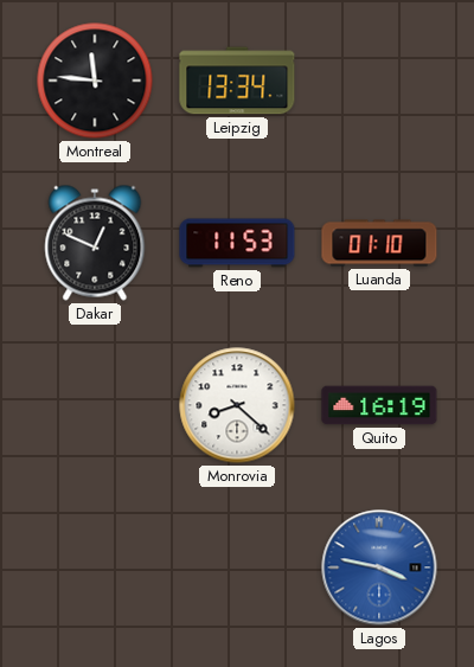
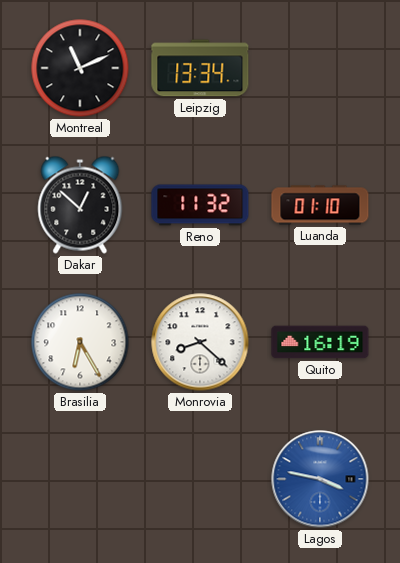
Montreal: 11:46 -> 11:11
Dakar: 12:49 -> 12:52
Reno: 11:53 -> 11:32
Brasilia: none -> 6:25
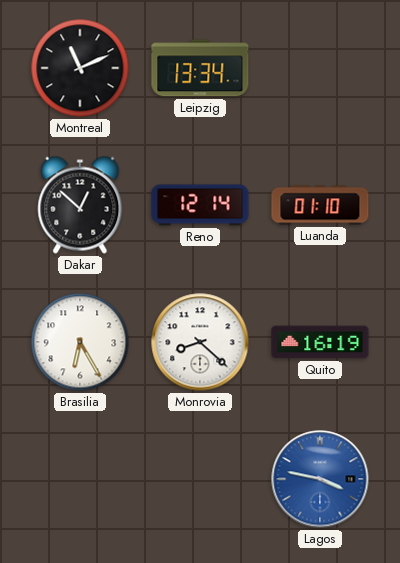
Reno: 11:32 -> 12:14
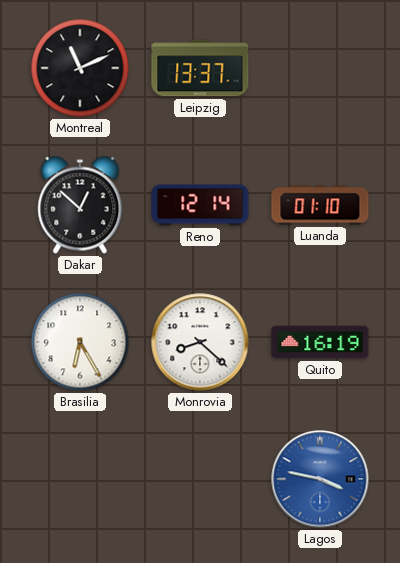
Leipzig: 13:34 -> 13:37
